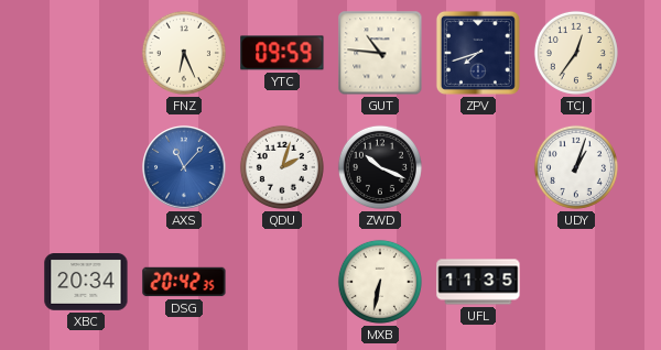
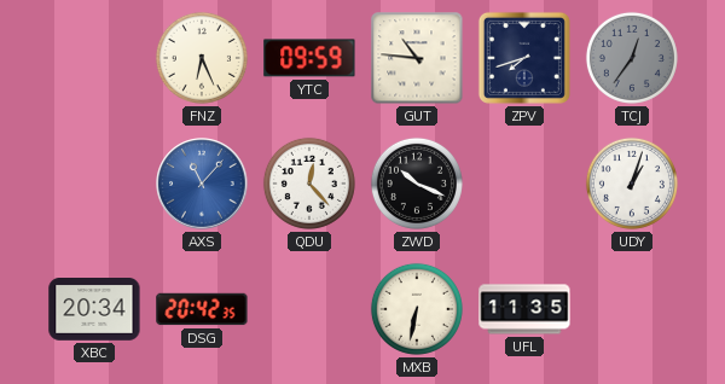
TCJ dial: cream -> grey
QDU: 2:03 -> 12:23
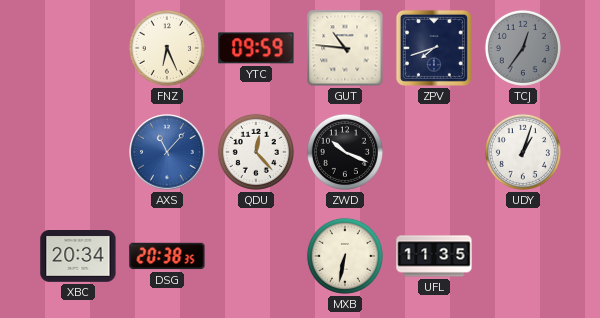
DSG: 20:42 -> 20:38
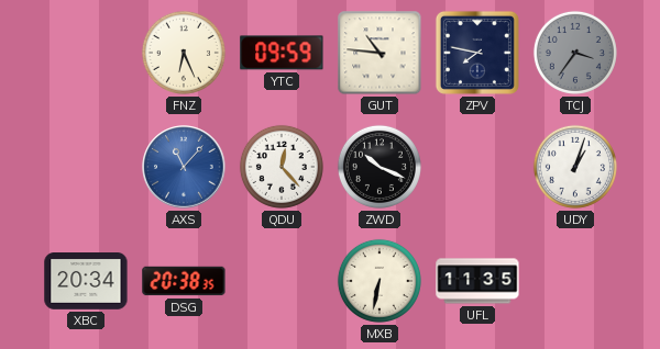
ZPV: 7:42 -> 7:47
TCJ: 12:36 -> 3:36
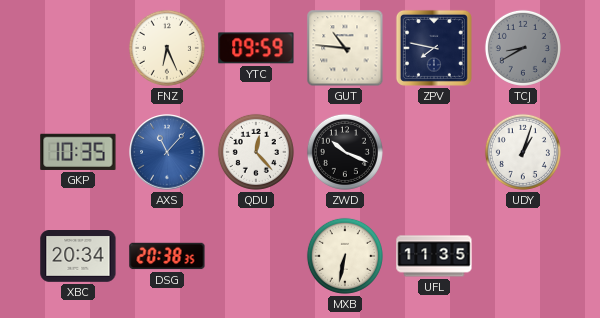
TCJ: 3:36 -> 8:40
GKP: none -> 10:35
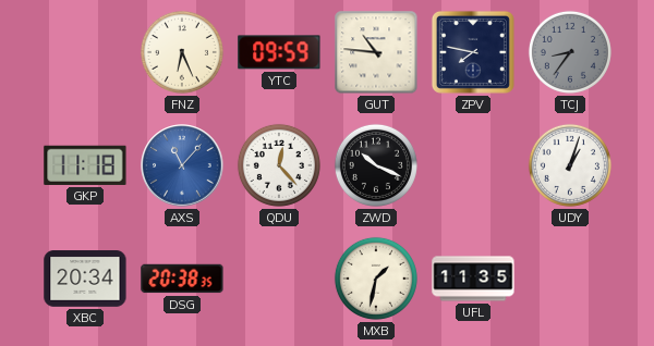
TCJ: 8:40 -> 8:36
GKP: 10:35 -> 11:18
MXB: 6:32 -> 1:32
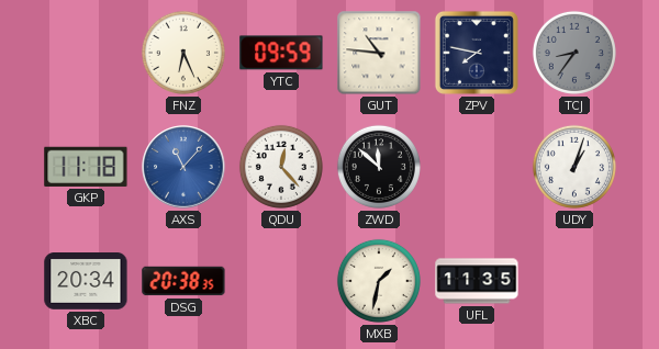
ZWD: 10:19 -> 11:52
